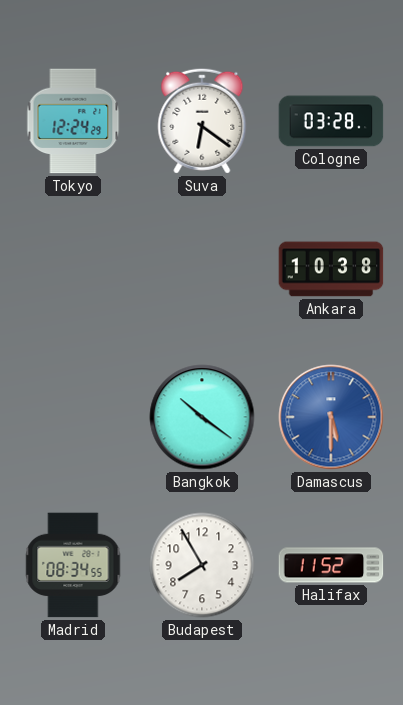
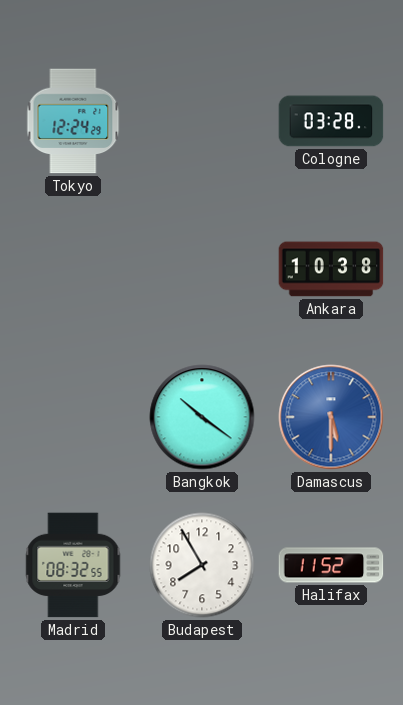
Suva: 6:21 -> none
Madrid: 08:34 -> 08:32
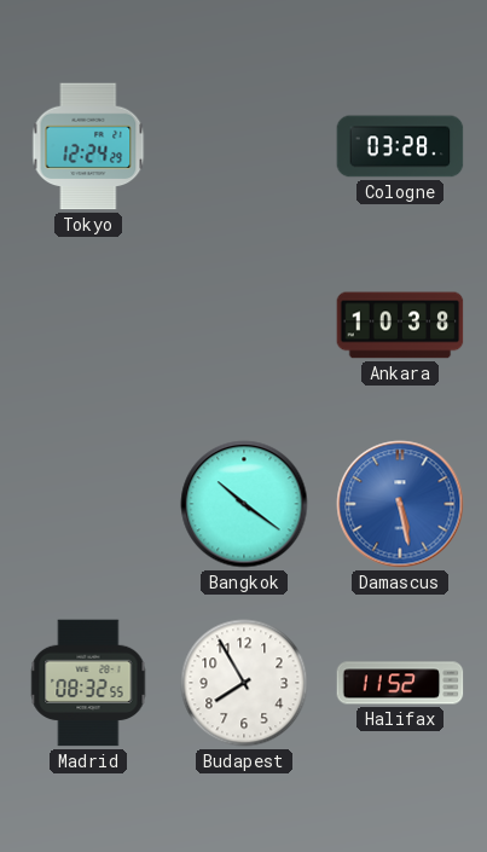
Damascus: 5:30 -> 5:28
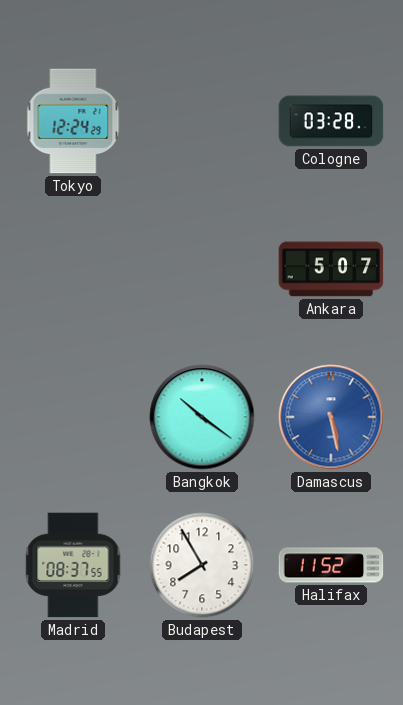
Ankara: 10:38 -> 5:07
Madrid: 08:32 -> 08:37
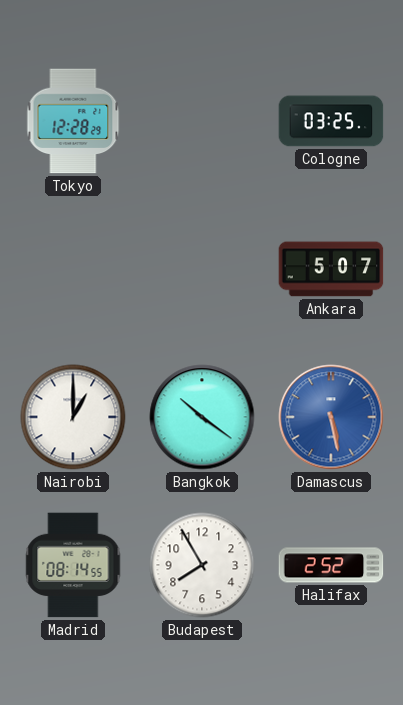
Tokyo: 12:24 -> 12:28
Cologne: 03:28 -> 03:25
Nairobi: none -> 1:00
Madrid: 08:37 -> 08:14
Halifax: 11:52 -> 2:52
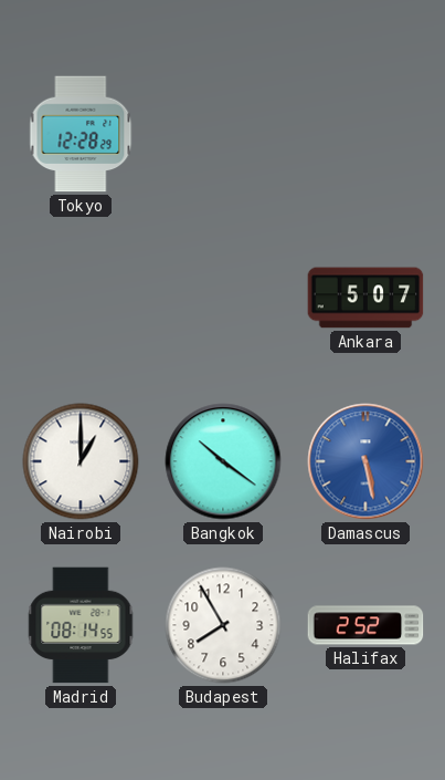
Cologne: 03:25 -> none
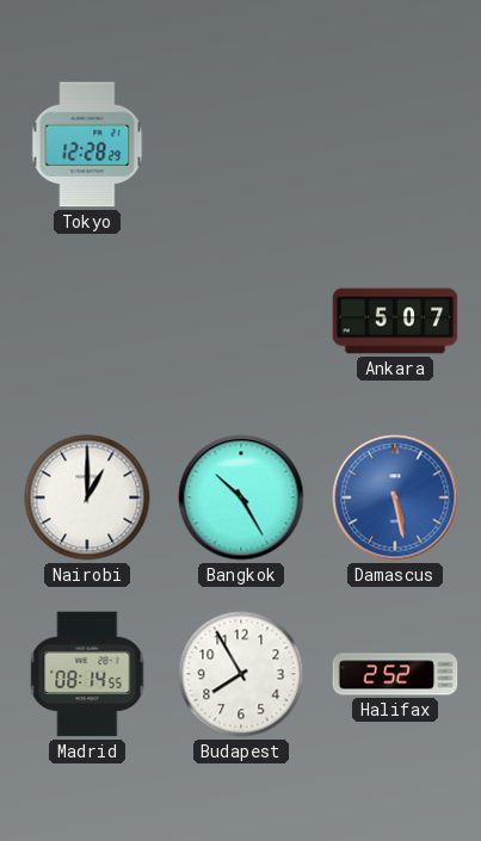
Bangkok: 10:21 -> 10:25
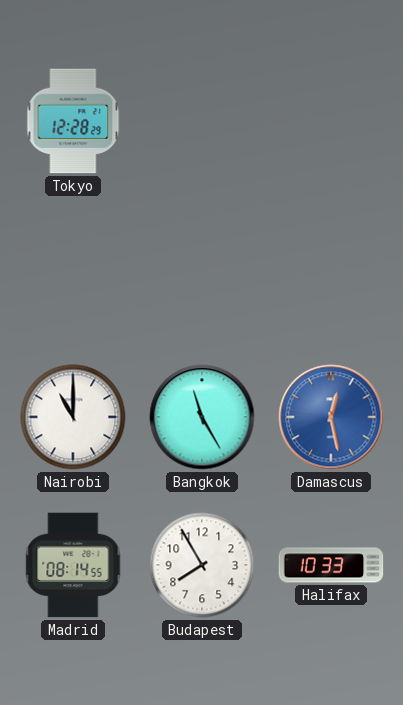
Ankara: 5:07 -> none
Nairobi: 1:00 -> 11:00
Bangkok: 10:25 -> 11:25
Damascus: 5:28 -> 12:28
Halifax: 2:52 -> 10:33
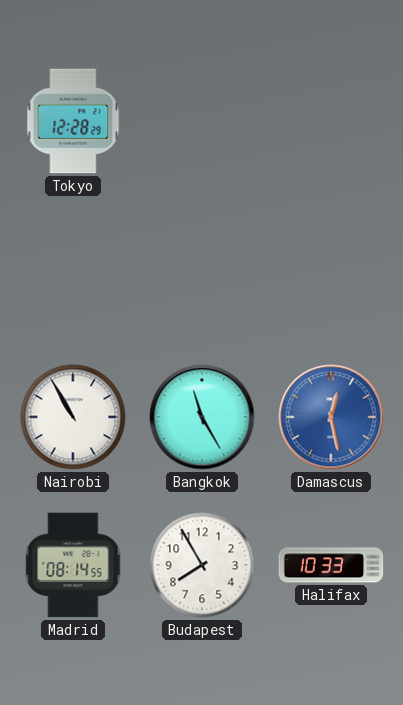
Nairobi: 11:00 -> 10:55
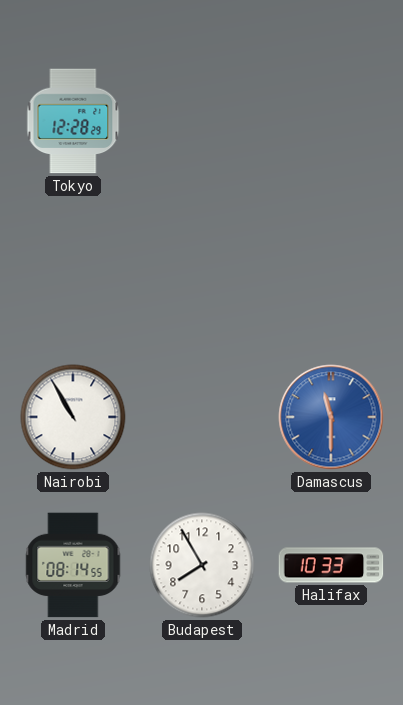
Bangkok: 11:25 -> none
Damascus: 12:28 -> 11:30
